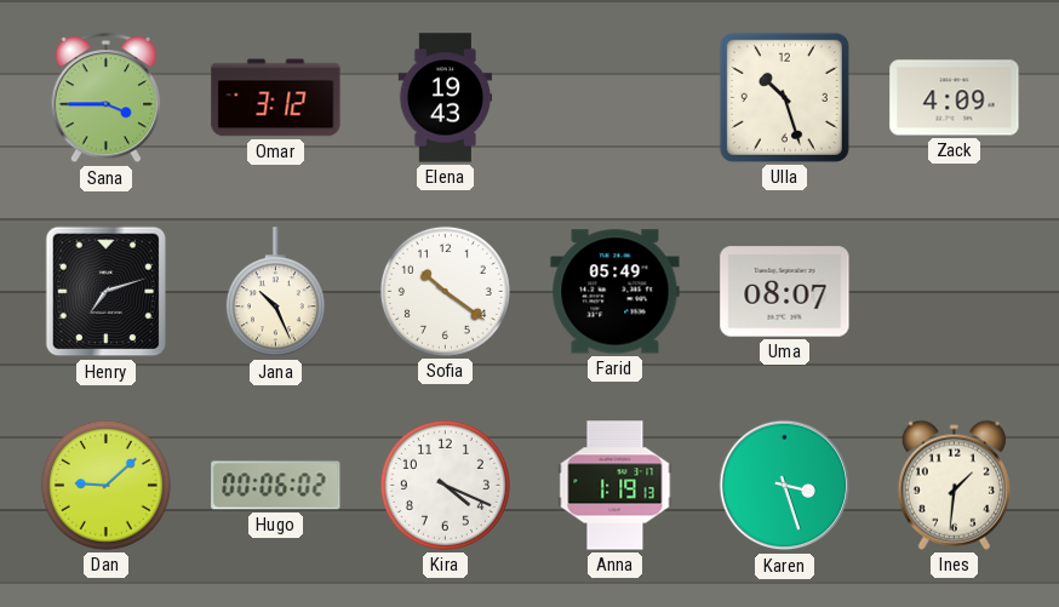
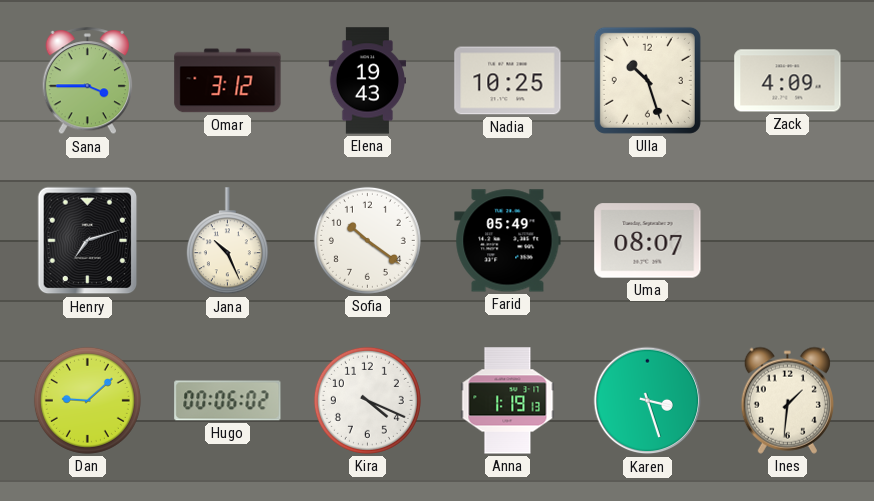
Nadia: none -> 10:25
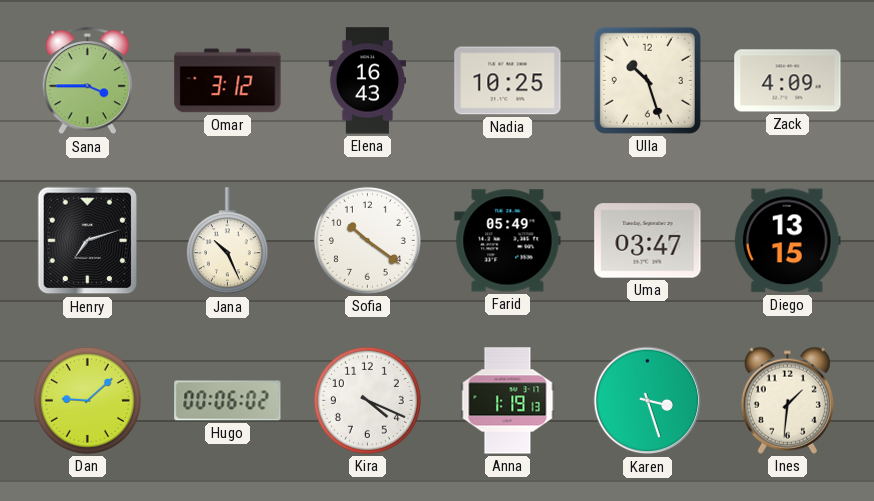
Elena: 19:43 -> 16:43
Uma: 08:07 -> 03:47
Diego: none -> 13:15
